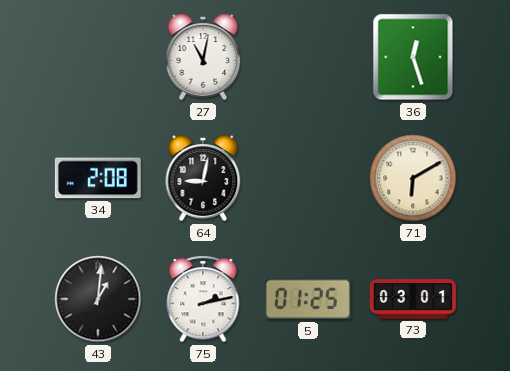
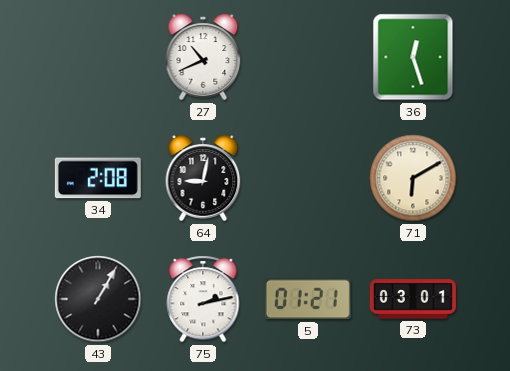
27: 11:02 -> 10:41
43: 1:01 -> 1:05
5: 01:25 -> 01:21
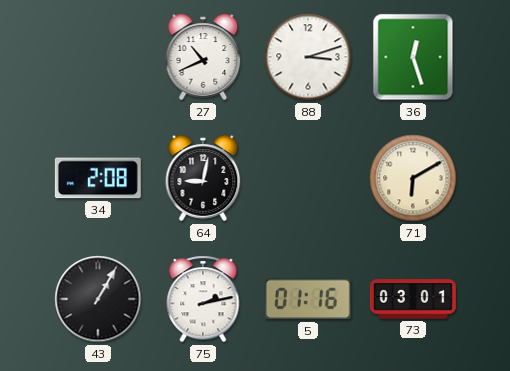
88: none -> 3:12
5: 01:21 -> 01:16
